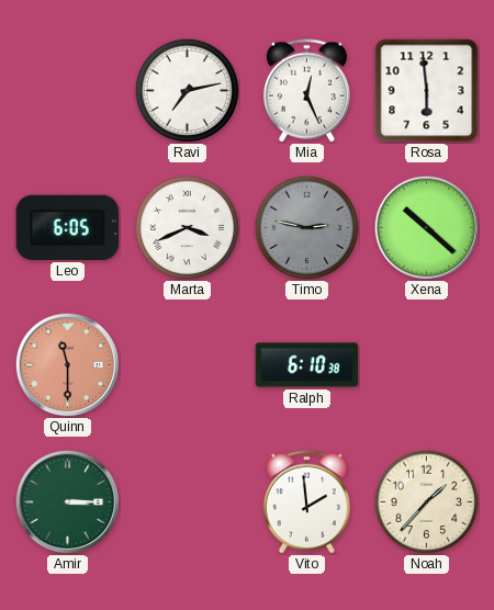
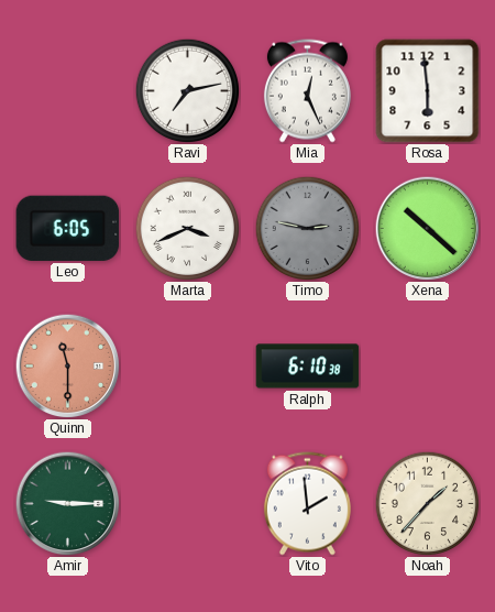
Amir: 3:15 -> 9:15
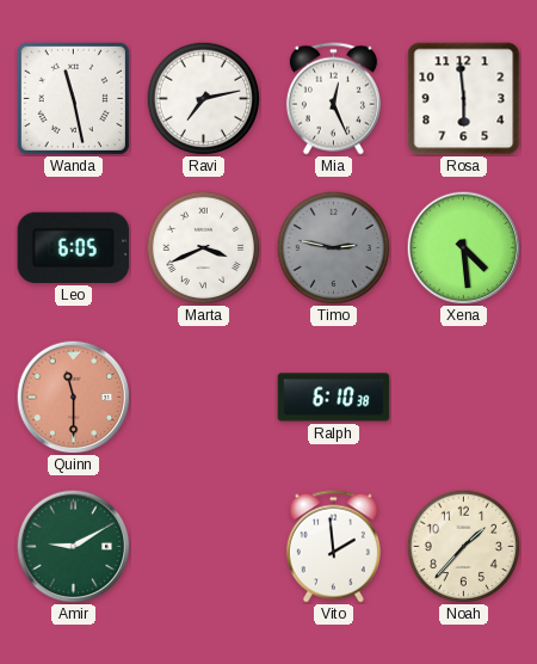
Wanda: none -> 11:28
Xena: 10:22 -> 4:29
Amir: 9:15 -> 9:10
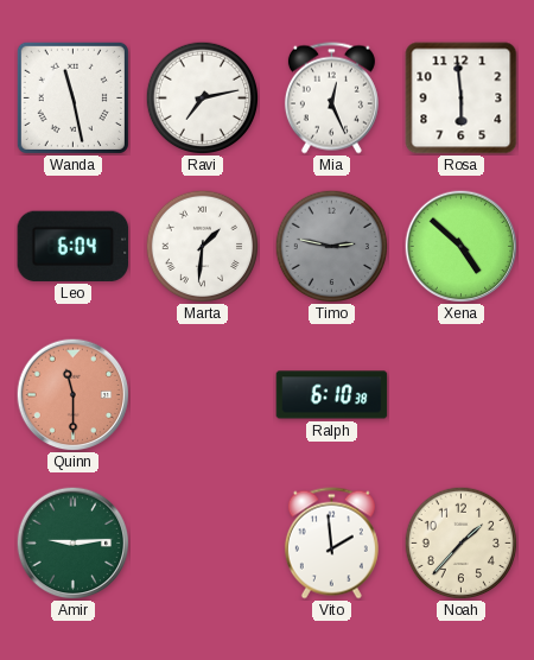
Leo: 6:05 -> 6:04
Marta: 3:41 -> 1:31
Xena: 4:29 -> 4:52
Amir: 9:10 -> 9:14
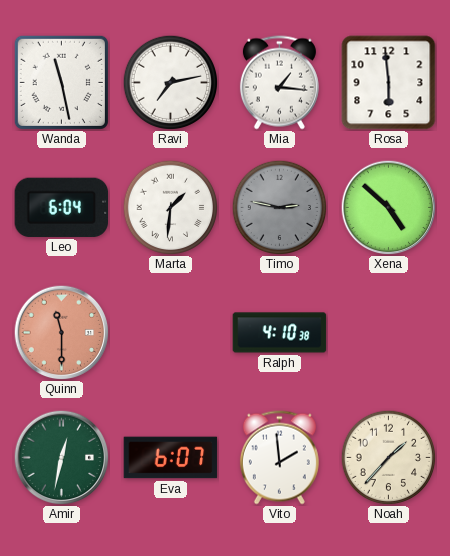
Mia: 12:26 -> 1:16
Ralph: 6:10 -> 4:10
Amir: 9:14 -> 12:32
Eva: none -> 6:07
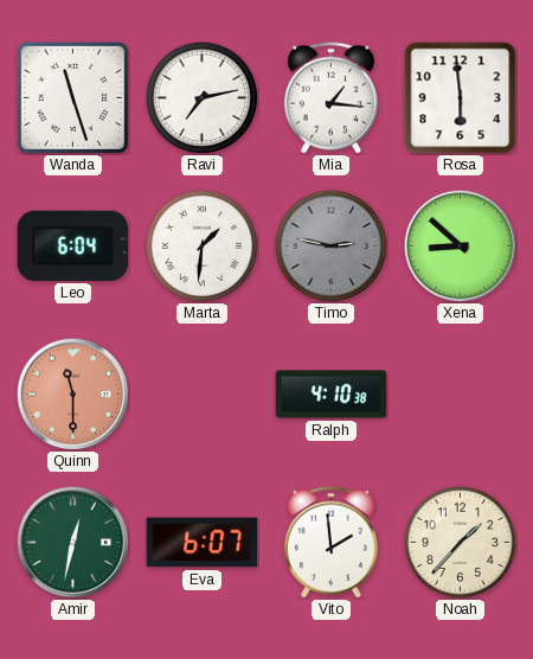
Wanda: 11:28 -> 11:27
Xena: 4:52 -> 8:52
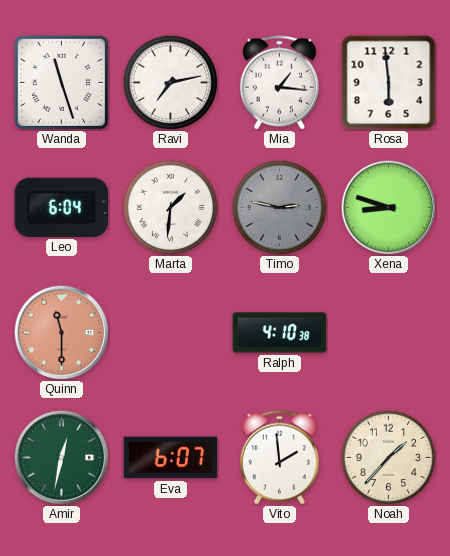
Xena: 8:52 -> 8:48
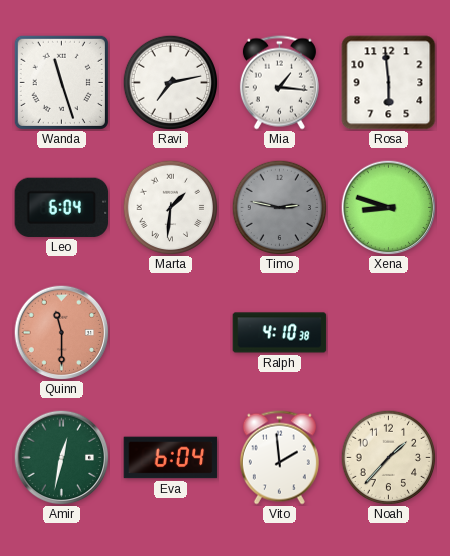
Eva: 6:07 -> 6:04
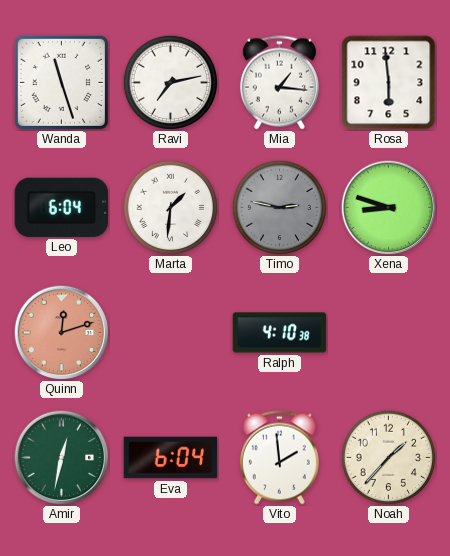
Quinn: 11:30 -> 12:12
